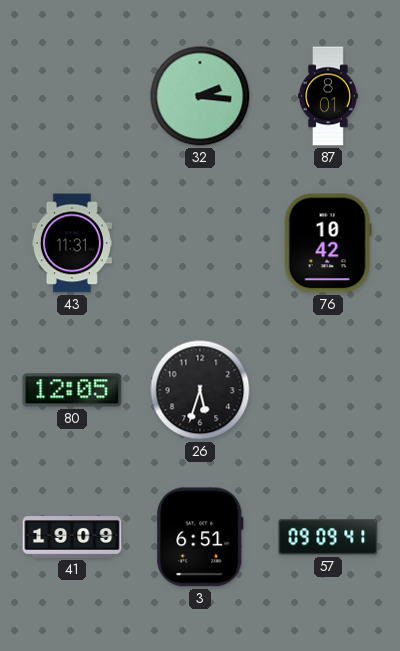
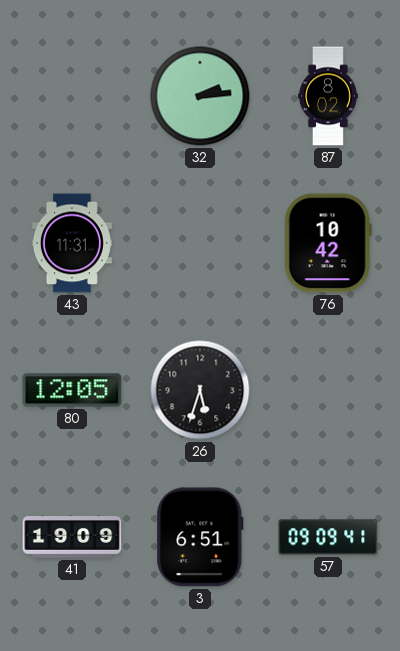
32: 2:16 -> 2:14
87: 8:01 -> 8:02
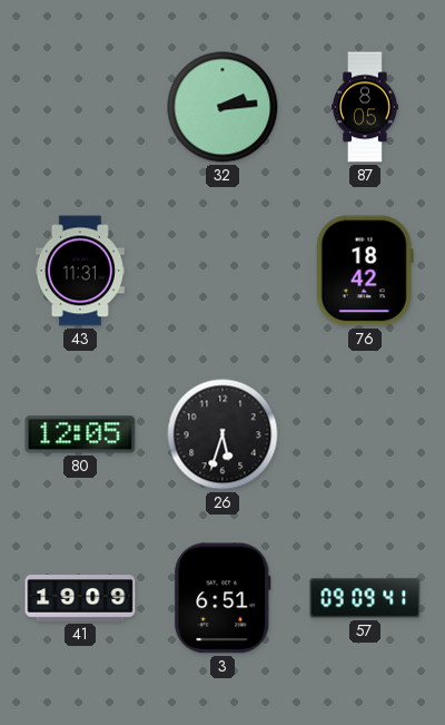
87: 8:02 -> 8:05
76: 10:42 -> 18:42
